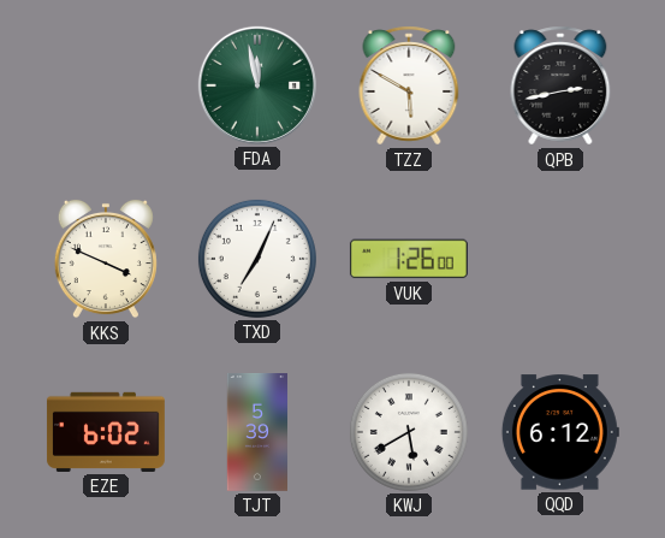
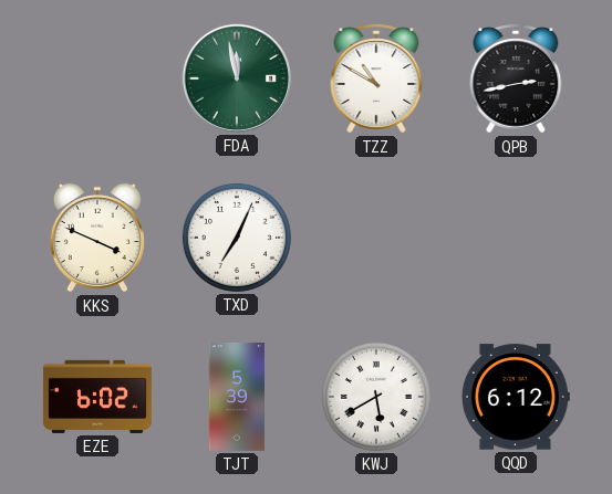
TZZ: 5:50 -> 10:50
VUK: 1:26 -> none
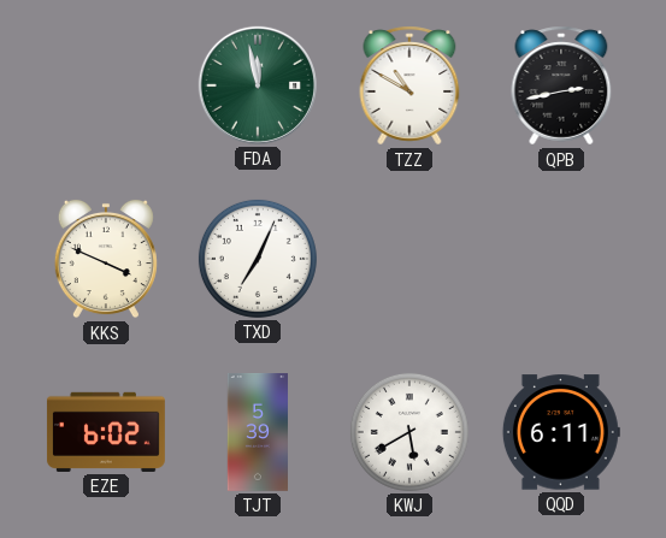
QQD: 6:12 -> 6:11
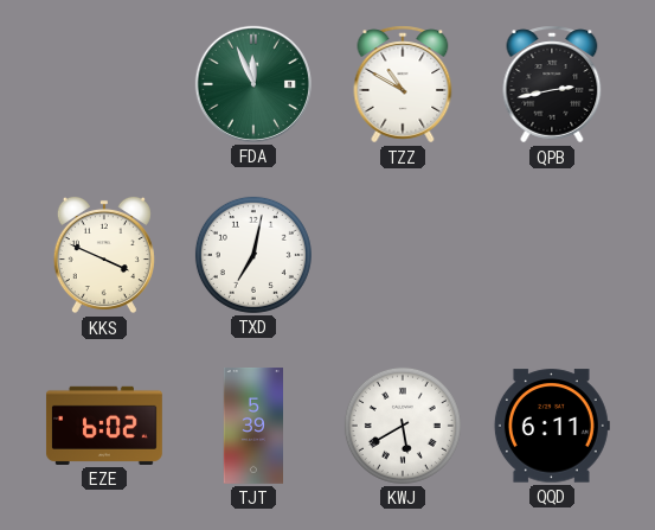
FDA: 11:58 -> 11:56
TXD: 7:04 -> 7:02
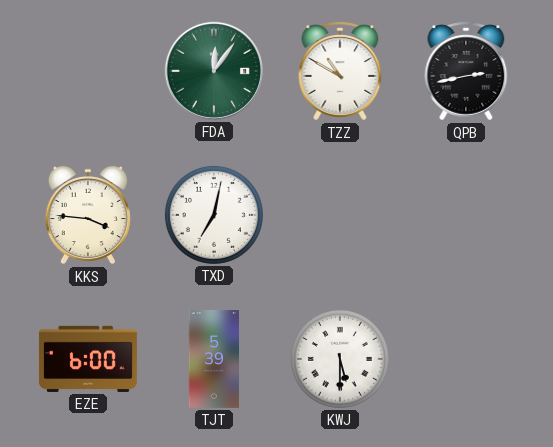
FDA: 11:56 -> 12:06
KKS: 3:49 -> 3:46
EZE: 6:02 -> 6:00
KWJ: 5:40 -> 5:30
QQD: 6:11 -> none
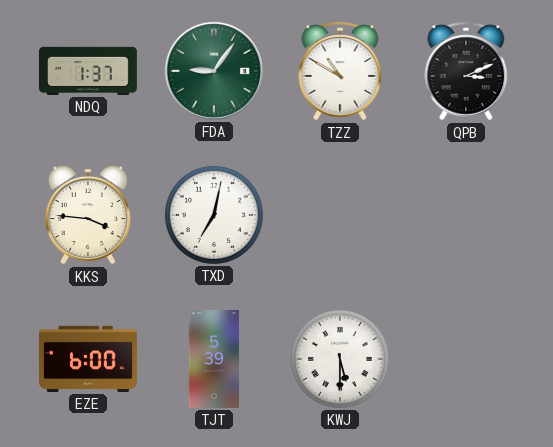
NDQ: none -> 1:37
FDA: 12:06 -> 9:06
QPB: 2:43 -> 3:11
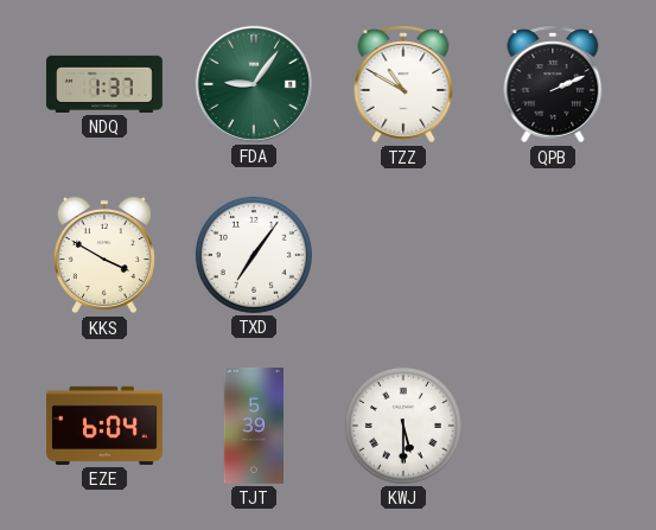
QPB: 3:11 -> 2:11
KKS: 3:46 -> 3:50
TXD: 7:02 -> 7:06
EZE: 6:00 -> 6:04
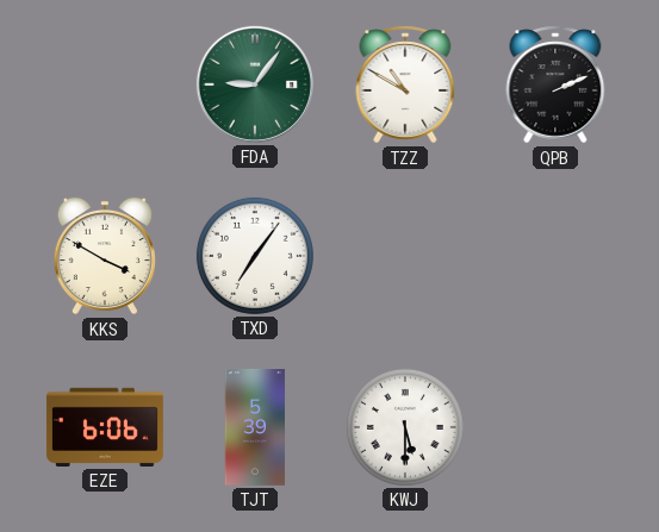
NDQ: 1:37 -> none
EZE: 6:04 -> 6:06
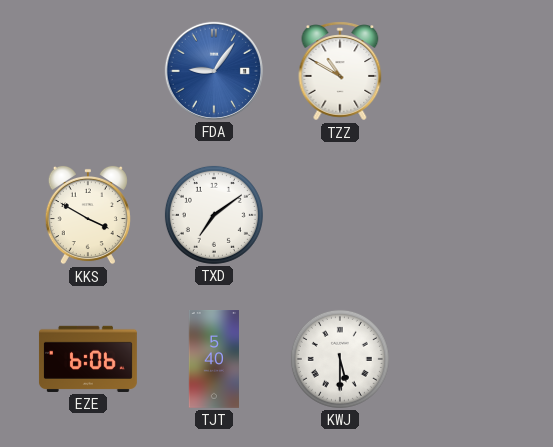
FDA dial: green -> blue
QPB: 2:11 -> none
TXD: 7:06 -> 7:09
TJT: 5:39 -> 5:40
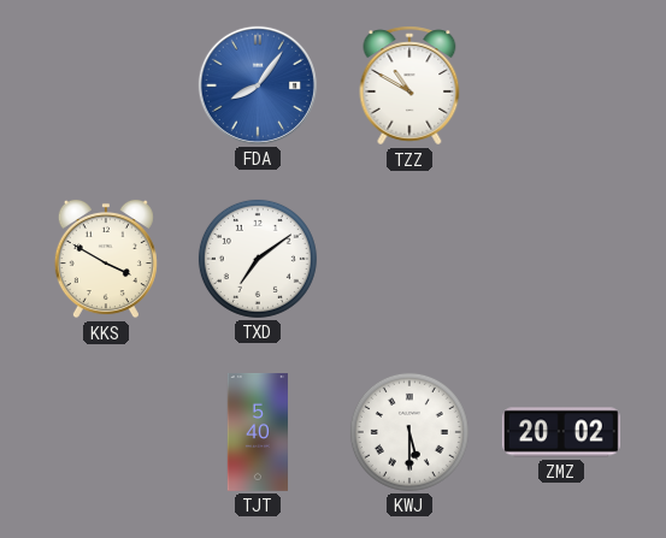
FDA: 9:06 -> 8:06
EZE: 6:06 -> none
ZMZ: none -> 20:02
